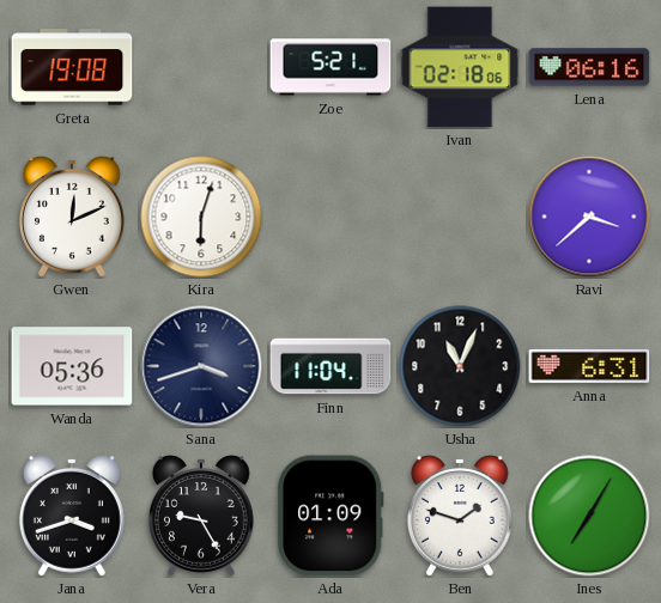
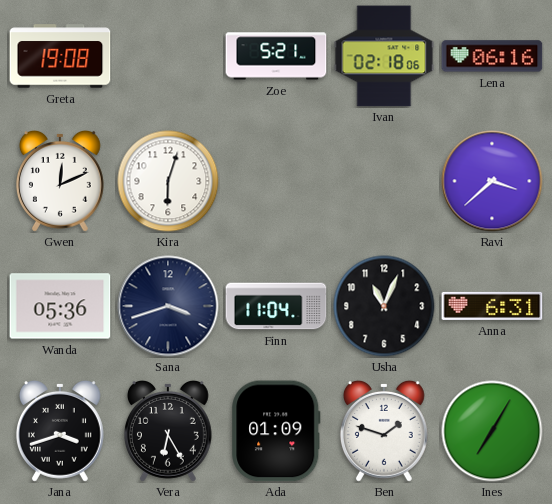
Vera: 9:25 -> 6:25
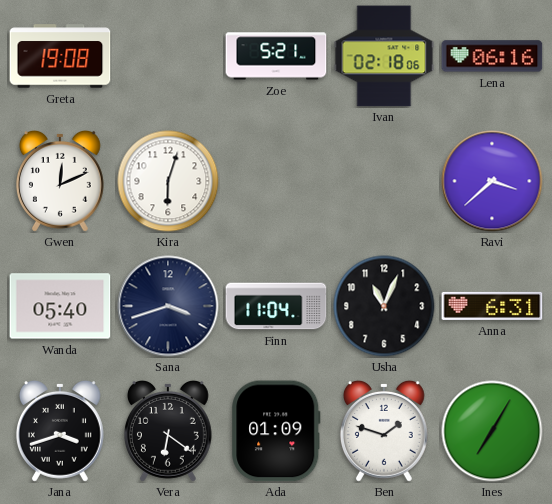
Wanda: 05:36 -> 05:40
Vera: 6:25 -> 6:21
